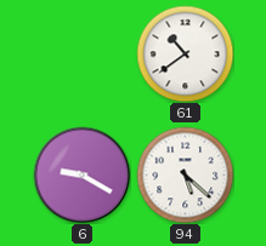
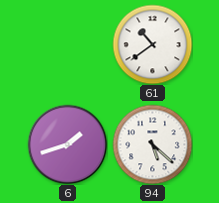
6: 9:20 -> 1:42
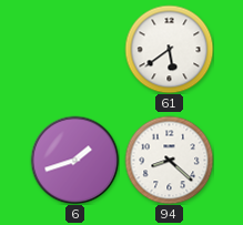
61: 10:39 -> 5:39
94: 5:22 -> 8:22
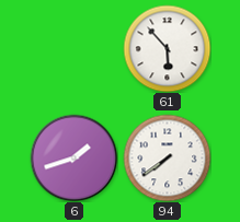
61: 5:39 -> 5:53
94: 8:22 -> 7:39
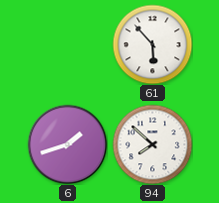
94: 7:39 -> 7:52
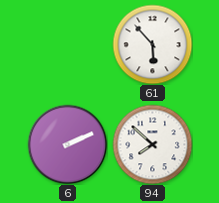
6: 1:42 -> 2:11
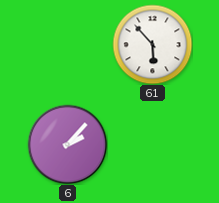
6: 2:11 -> 2:07
94: 7:52 -> none
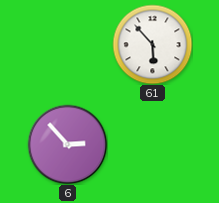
6: 2:07 -> 2:53
